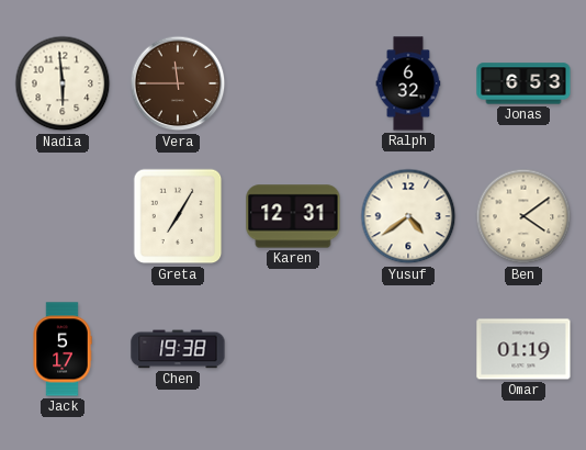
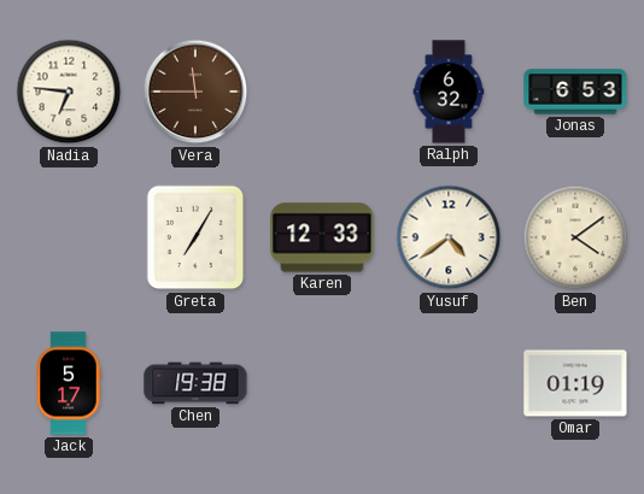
Nadia: 5:59 -> 6:46
Karen: 12:31 -> 12:33
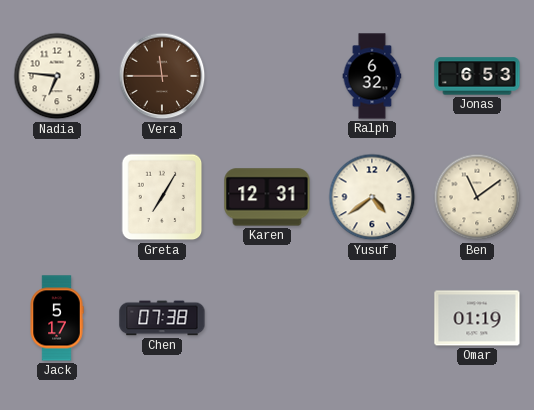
Karen: 12:33 -> 12:31
Ben: 4:09 -> 11:09
Chen: 19:38 -> 07:38
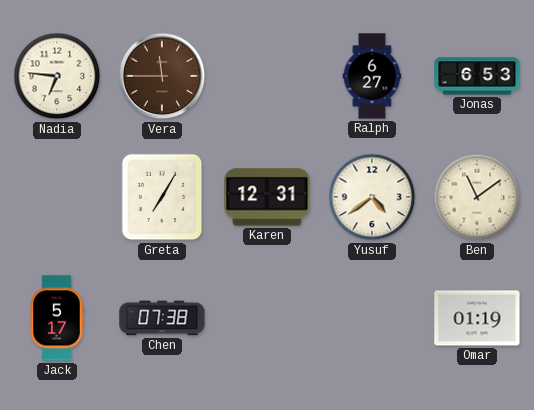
Ralph: 6:32 -> 6:27
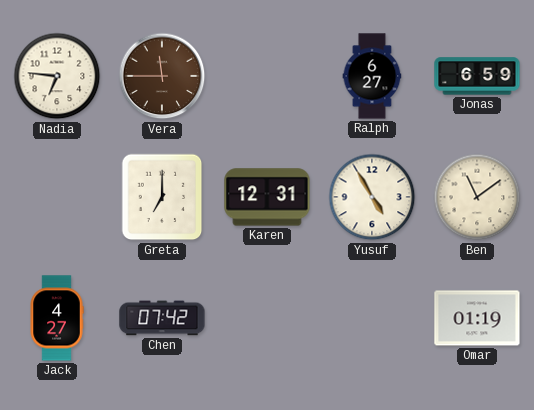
Jonas: 6:53 -> 6:59
Greta: 7:05 -> 7:00
Yusuf: 4:39 -> 4:55
Jack: 5:17 -> 4:27
Chen: 07:38 -> 07:42
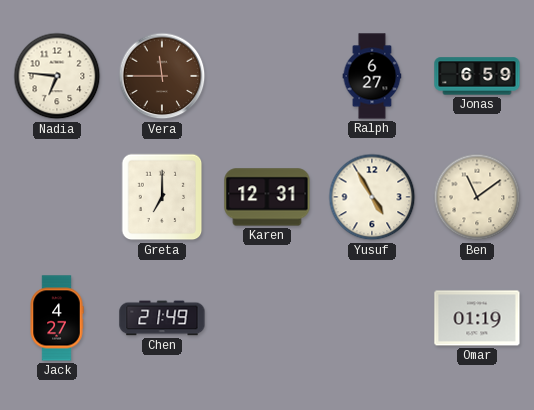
Chen: 07:42 -> 21:49
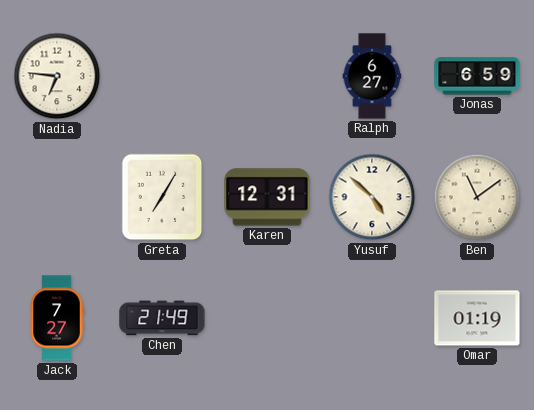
Vera: 11:45 -> none
Greta: 7:00 -> 7:05
Yusuf: 4:55 -> 4:52
Jack: 4:27 -> 7:27
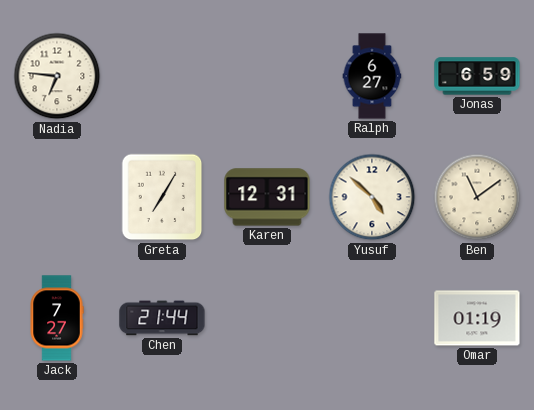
Chen: 21:49 -> 21:44
